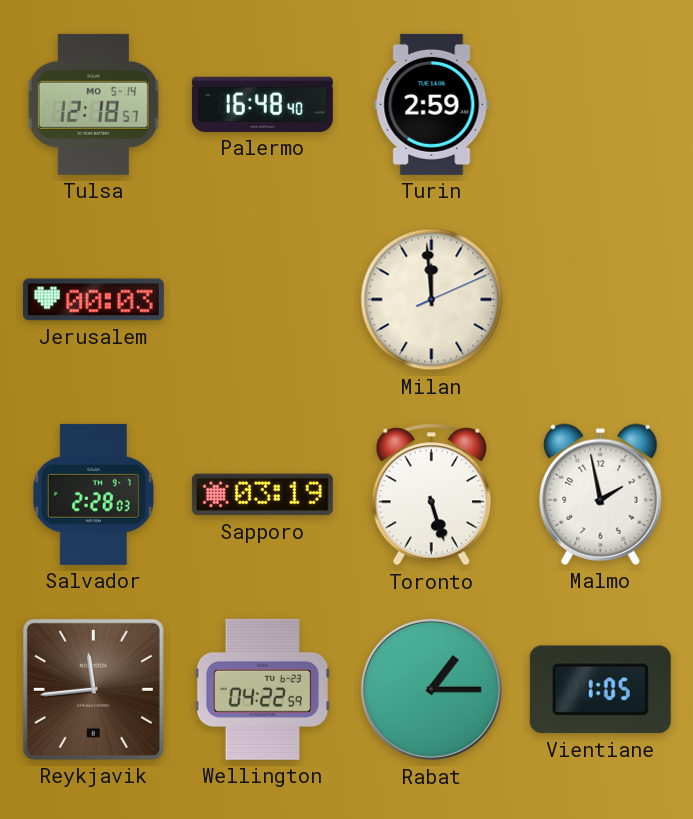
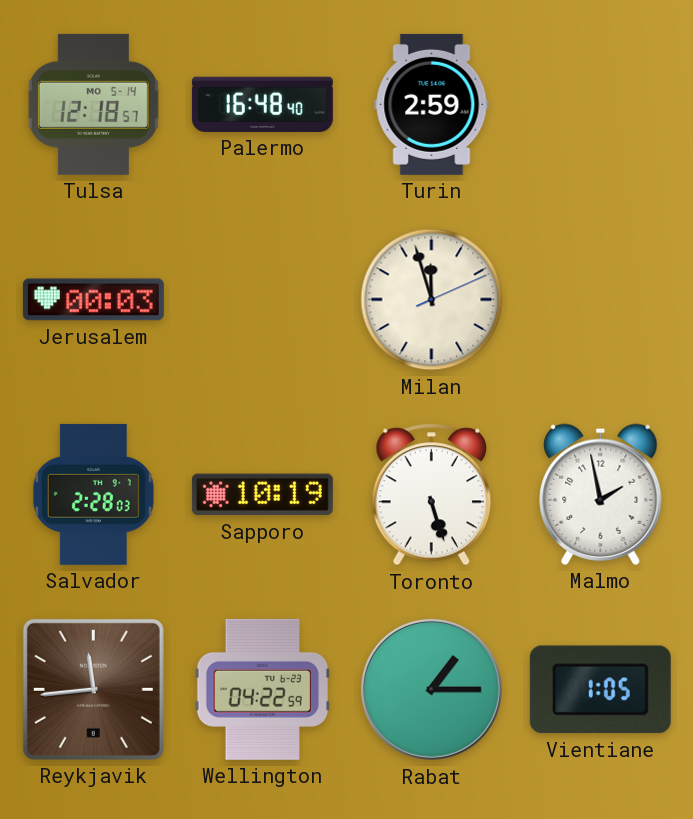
Milan: 11:59 -> 11:57
Sapporo: 03:19 -> 10:19
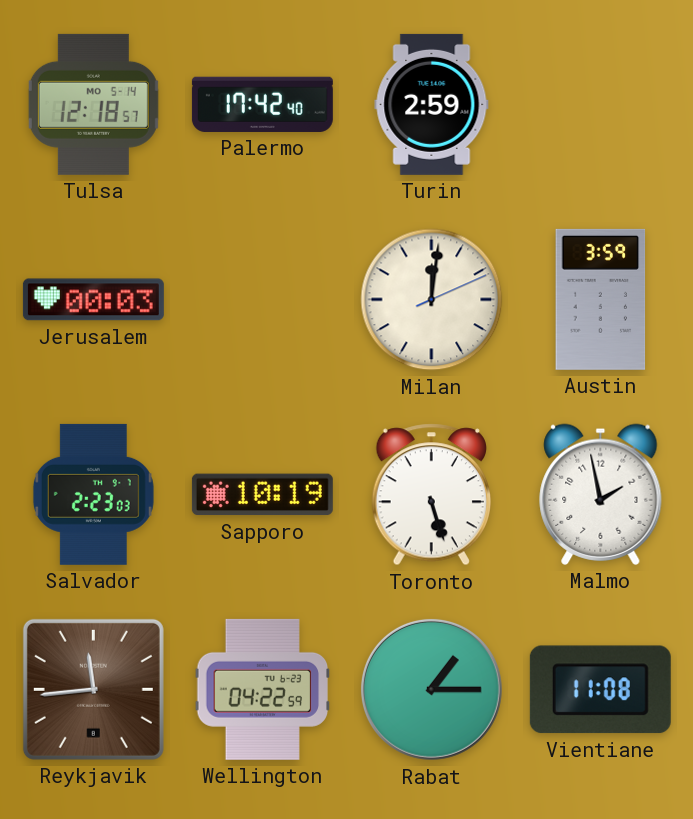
Palermo: 16:48 -> 17:42
Milan: 11:57 -> 12:01
Austin: none -> 3:59
Salvador: 2:28 -> 2:23
Vientiane: 1:05 -> 11:08
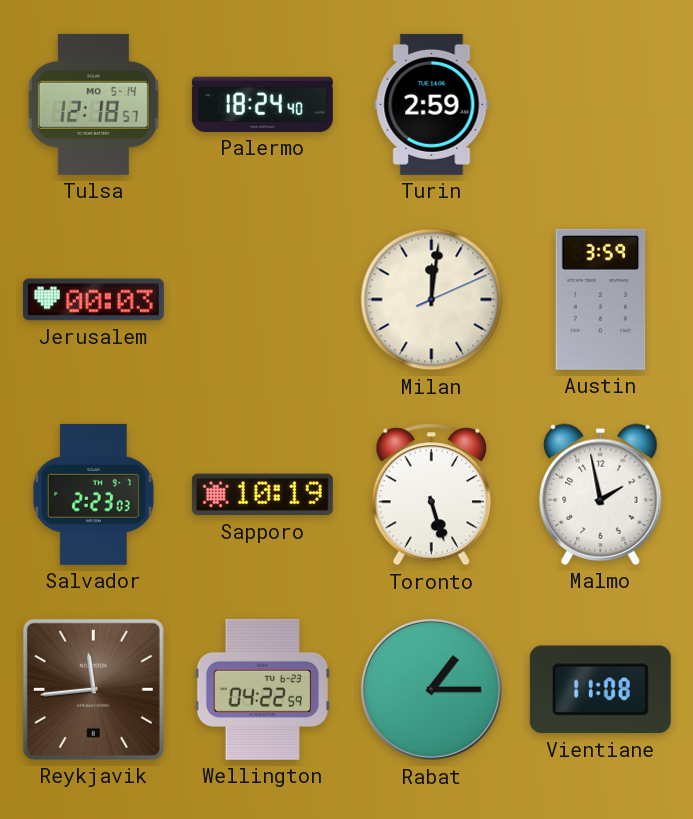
Palermo: 17:42 -> 18:24
